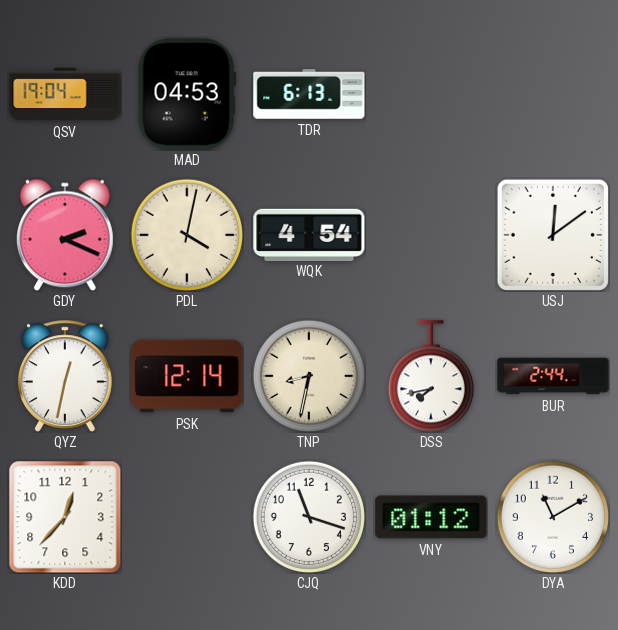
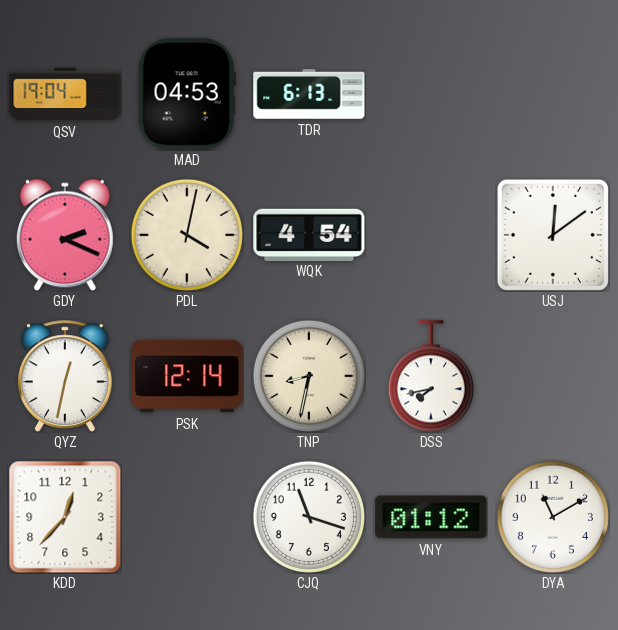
BUR: 2:44 -> none
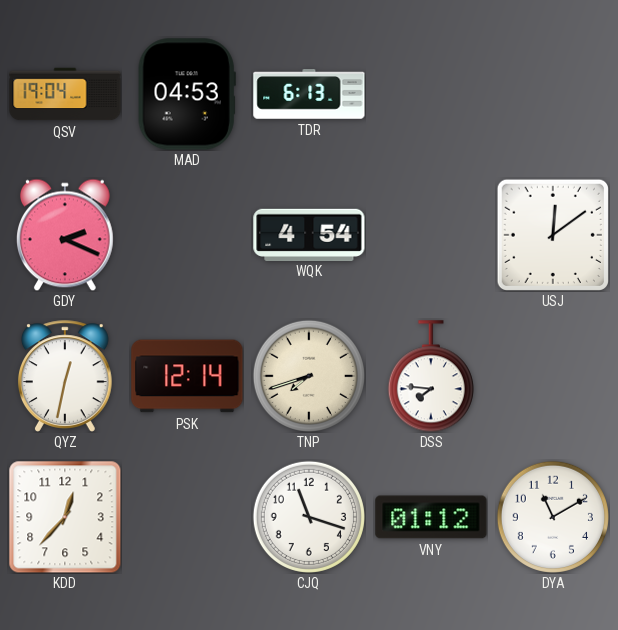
PDL: 4:02 -> none
TNP: 8:32 -> 7:42
DSS: 7:43 -> 7:46
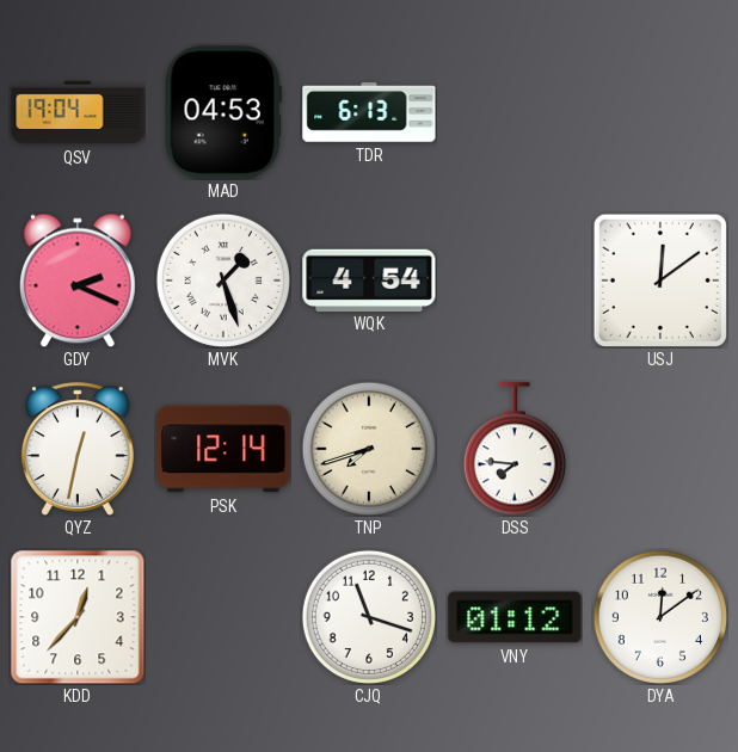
MVK: none -> 1:27
DYA: 11:10 -> 12:09
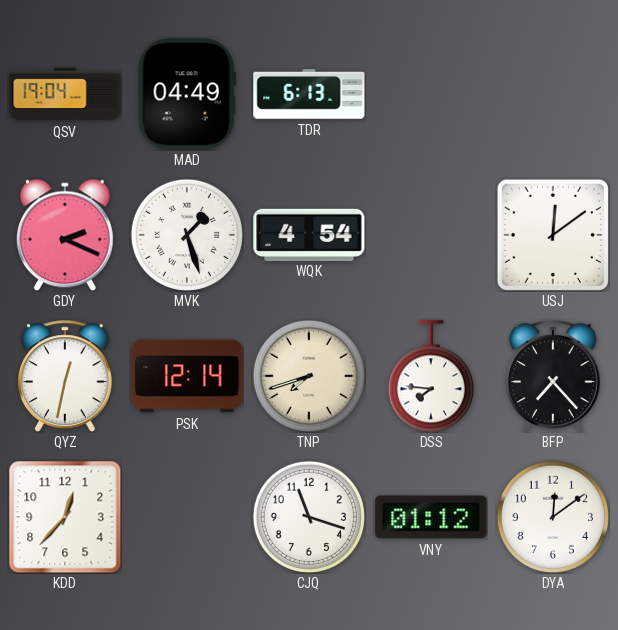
MAD: 04:53 -> 04:49
BFP: none -> 7:23
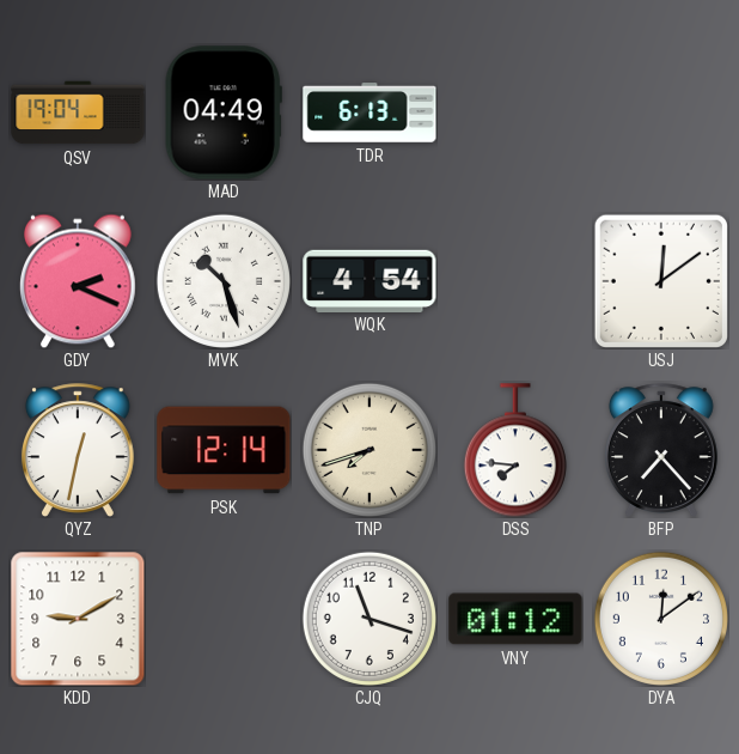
MVK: 1:27 -> 10:27
KDD: 12:37 -> 9:10
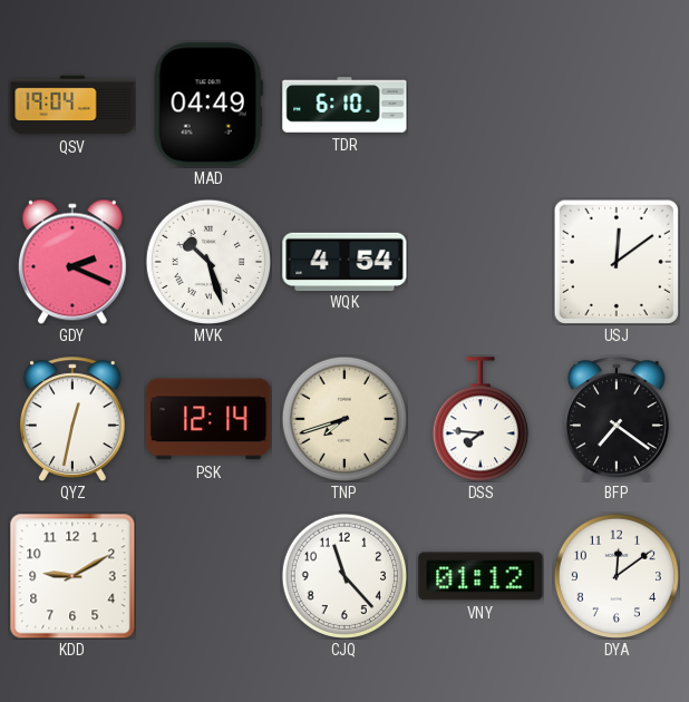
TDR: 6:13 -> 6:10
BFP: 7:23 -> 7:21
CJQ: 11:18 -> 11:23
